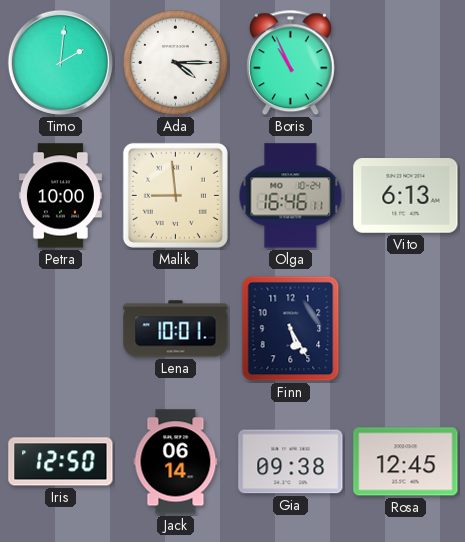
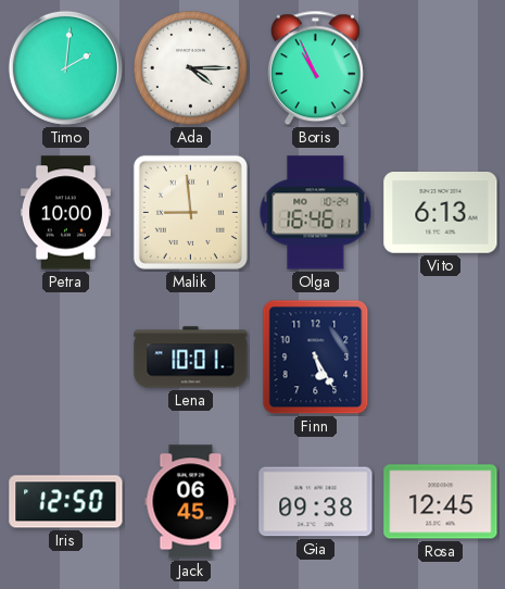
Jack: 06:14 -> 06:45
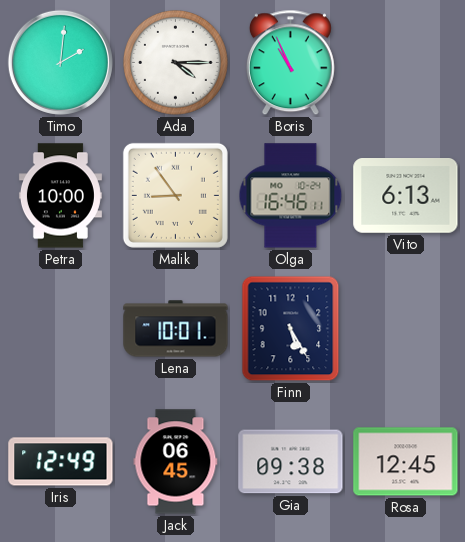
Malik: 8:59 -> 8:54
Iris: 12:50 -> 12:49
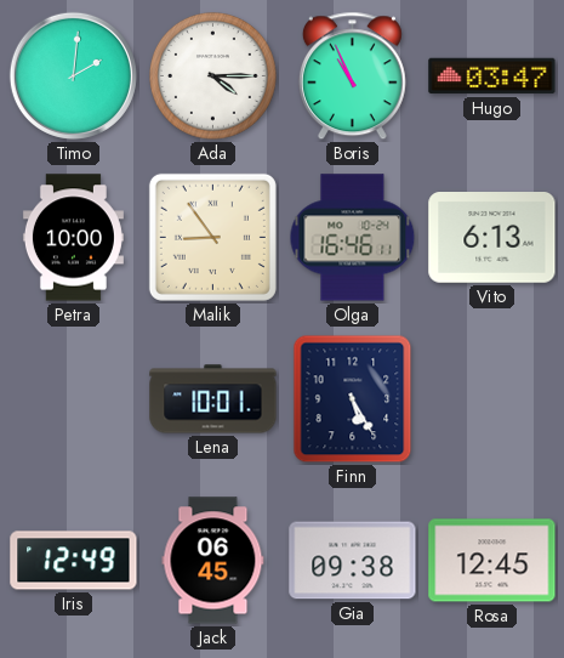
Hugo: none -> 03:47
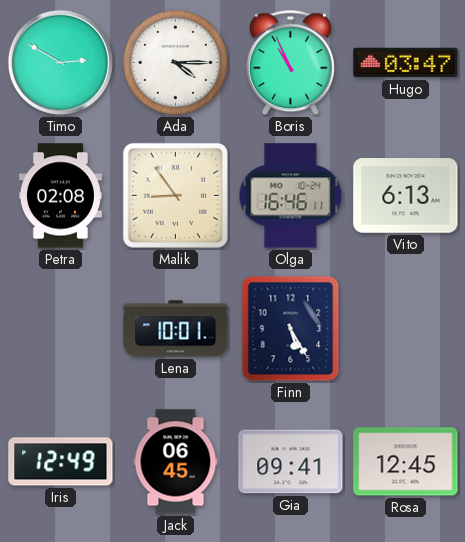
Timo: 2:01 -> 2:50
Petra: 10:00 -> 02:08
Gia: 09:38 -> 09:41
